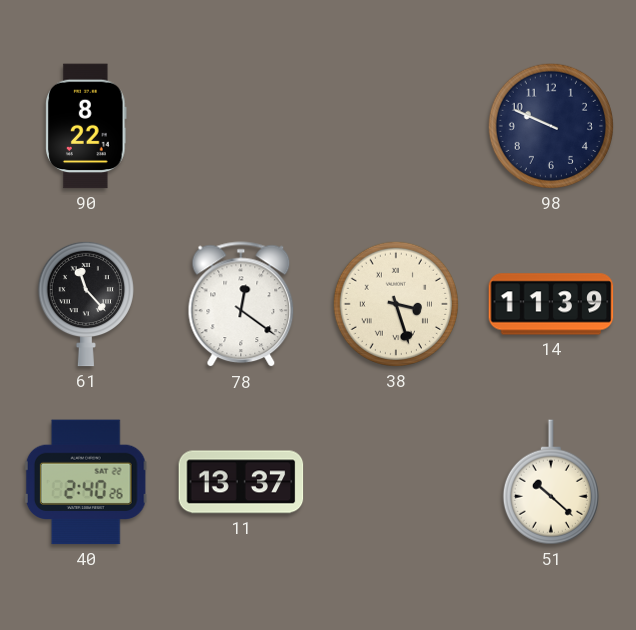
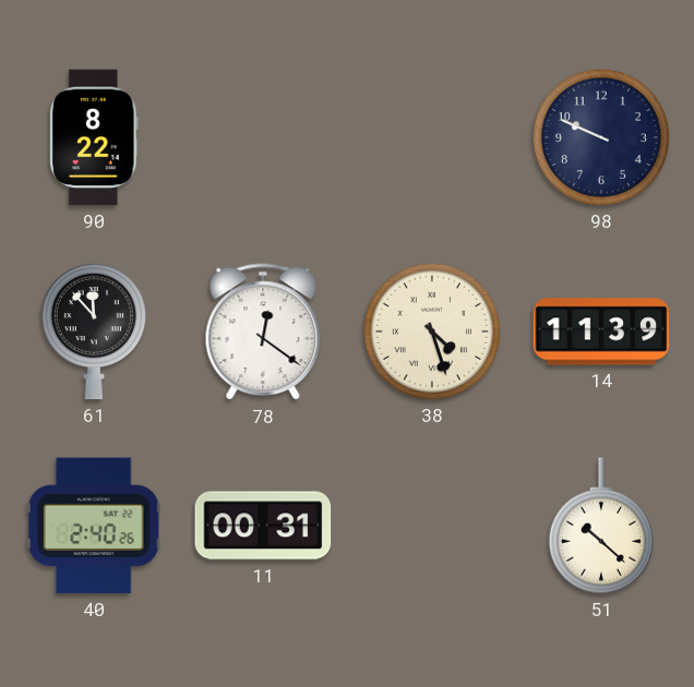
61: 11:23 -> 11:53
38: 3:27 -> 4:27
11: 13:37 -> 00:31
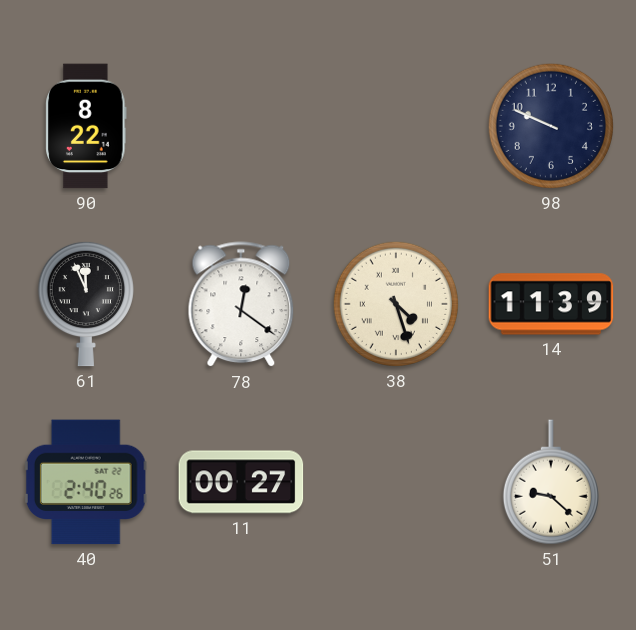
61: 11:53 -> 11:56
11: 00:31 -> 00:27
51: 10:22 -> 9:22
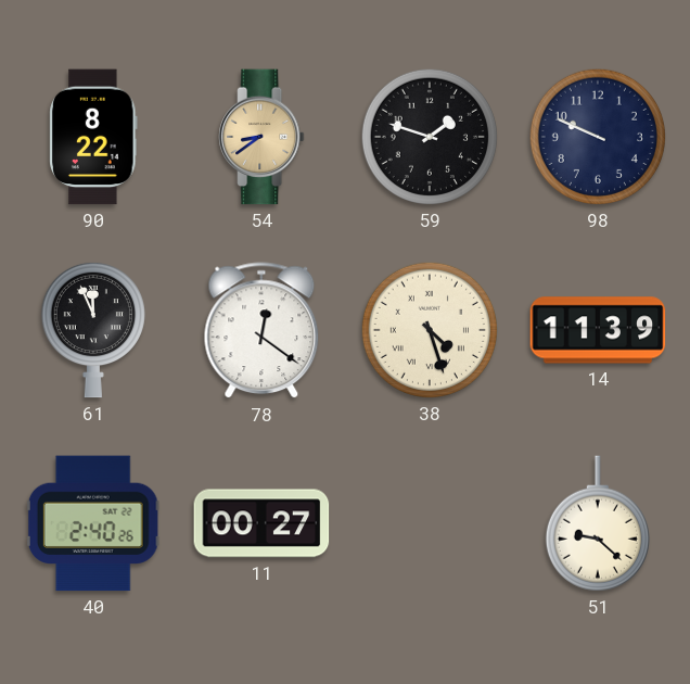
54: none -> 8:39
59: none -> 1:48
